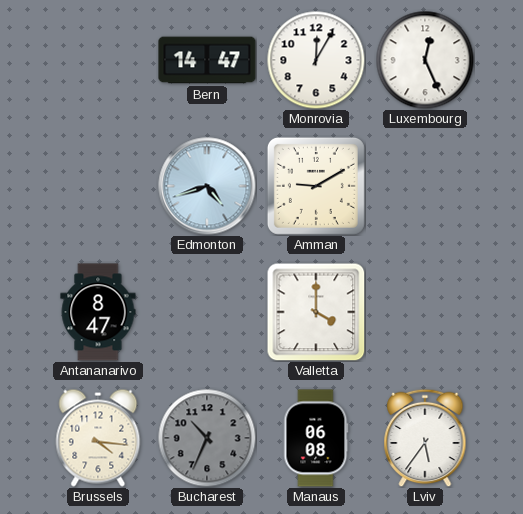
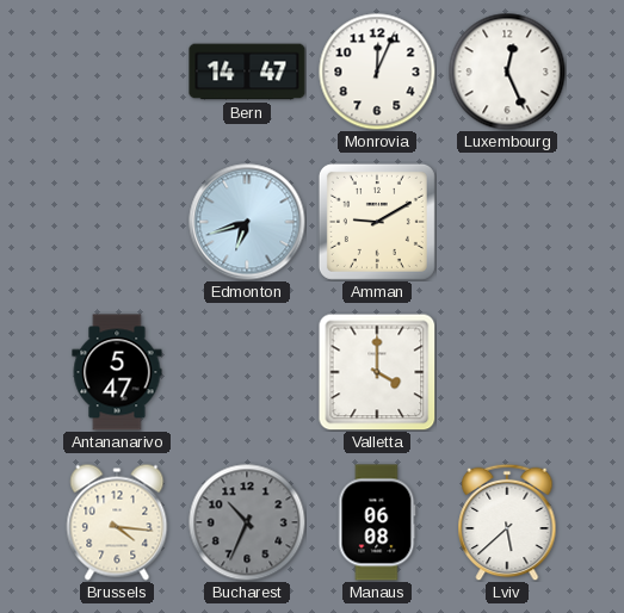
Monrovia: 12:05 -> 12:04
Edmonton: 4:42 -> 6:42
Antananarivo: 8:47 -> 5:47
Lviv: 5:36 -> 5:38
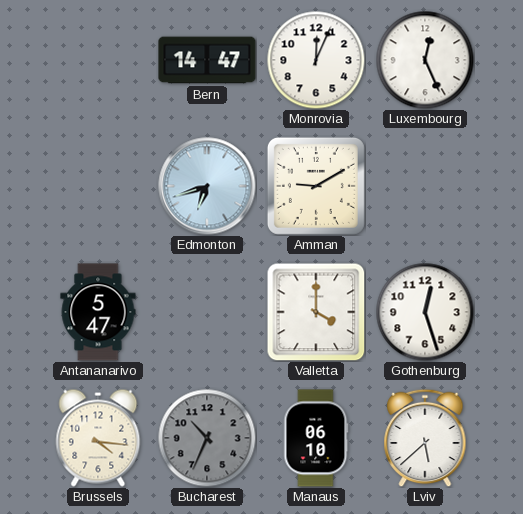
Gothenburg: none -> 12:27
Manaus: 06:08 -> 06:10
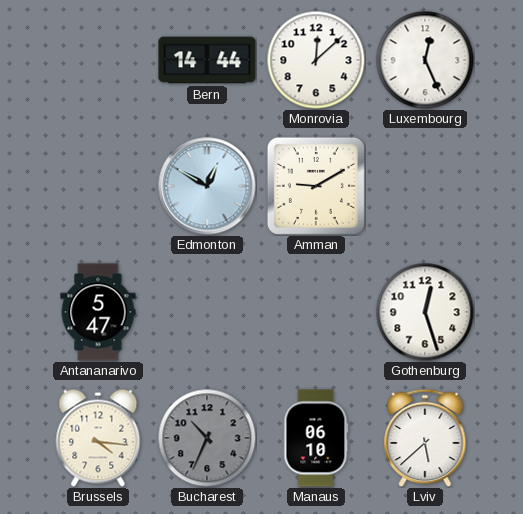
Bern: 14:47 -> 14:44
Monrovia: 12:04 -> 12:08
Edmonton: 6:42 -> 12:50
Valletta: 4:00 -> none
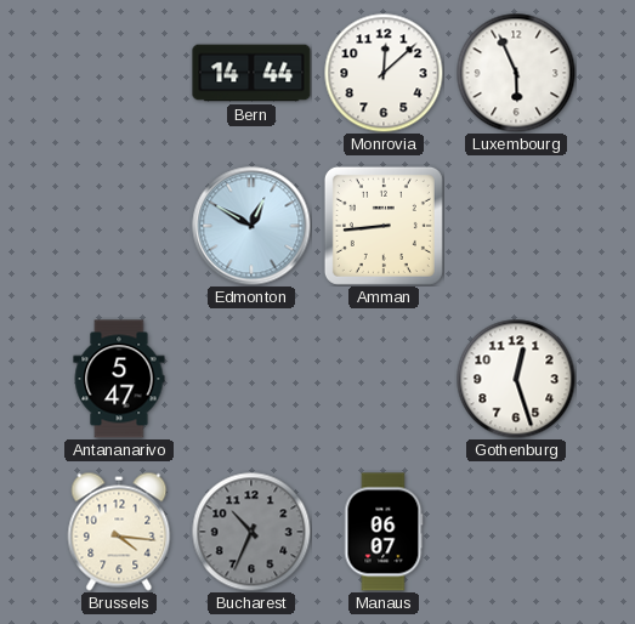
Luxembourg: 12:26 -> 5:56
Amman: 9:10 -> 8:44
Manaus: 06:10 -> 06:07
Lviv: 5:38 -> none
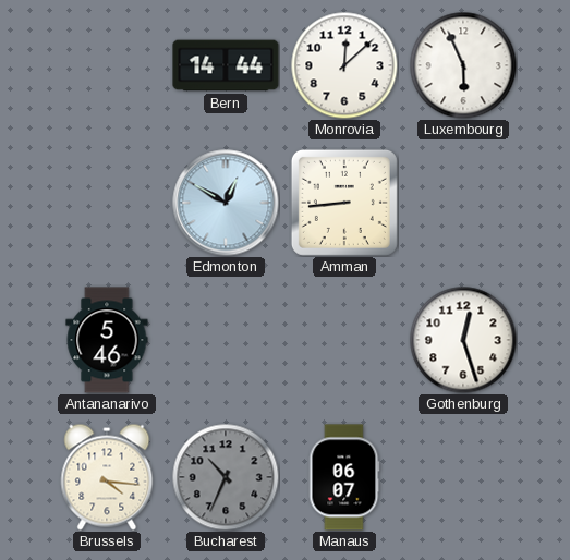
Antananarivo: 5:47 -> 5:46
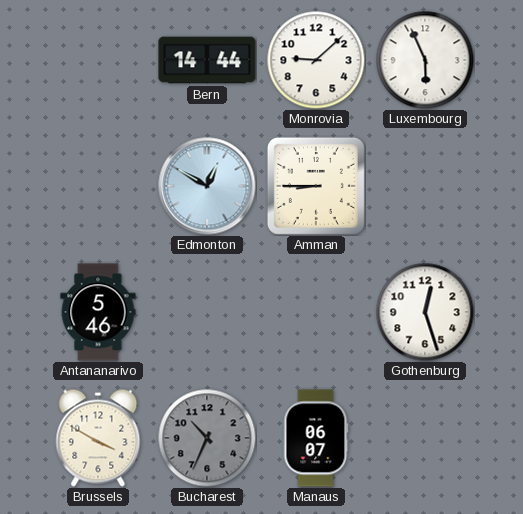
Monrovia: 12:08 -> 9:08
Amman: 8:44 -> 8:45
Brussels: 4:16 -> 3:50
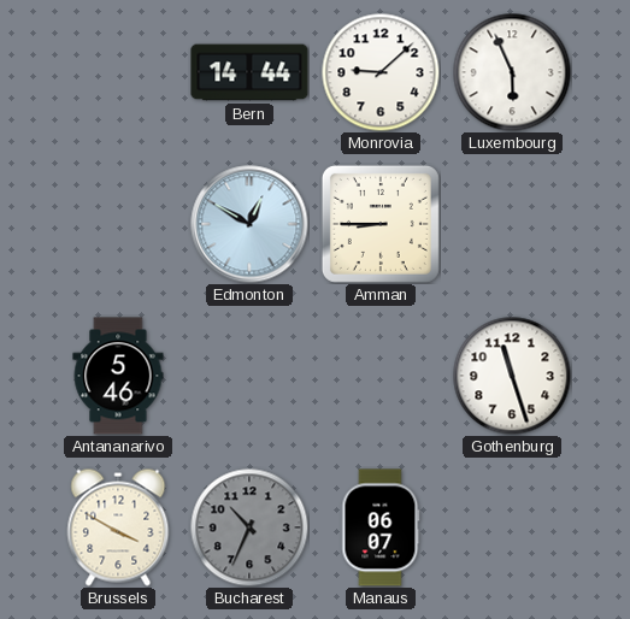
Gothenburg: 12:27 -> 11:27
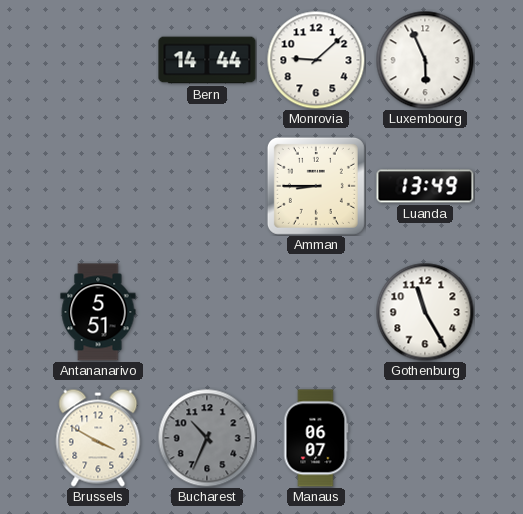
Edmonton: 12:50 -> none
Luanda: none -> 13:49
Antananarivo: 5:46 -> 5:51
Gothenburg: 11:27 -> 11:25
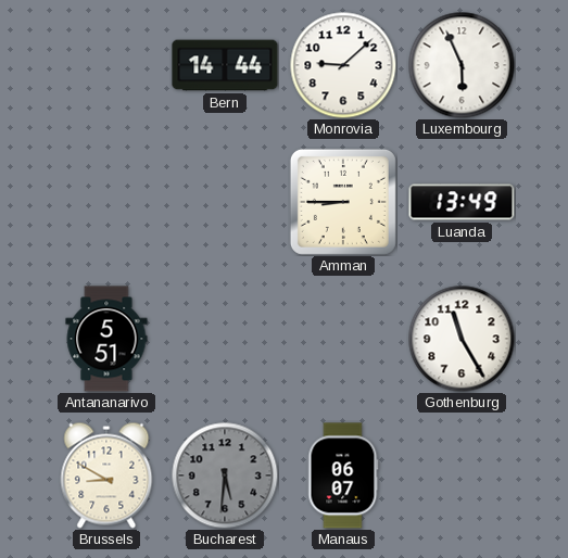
Brussels: 3:50 -> 8:50
Bucharest: 10:34 -> 5:31
